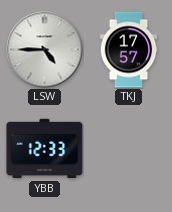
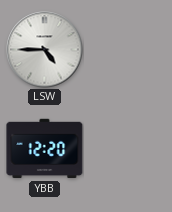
TKJ: 17:57 -> none
YBB: 12:33 -> 12:20
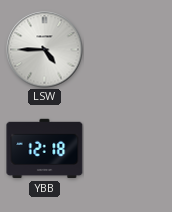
YBB: 12:20 -> 12:18
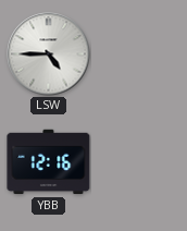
YBB: 12:18 -> 12:16
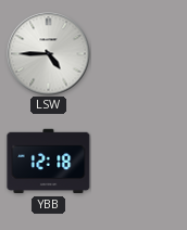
YBB: 12:16 -> 12:18
